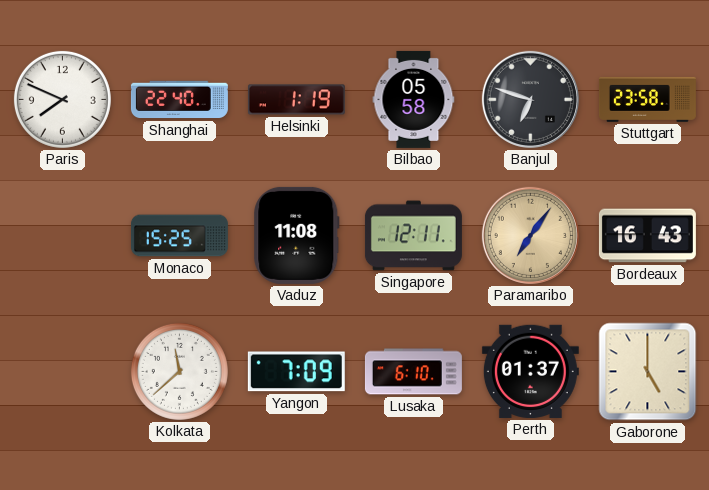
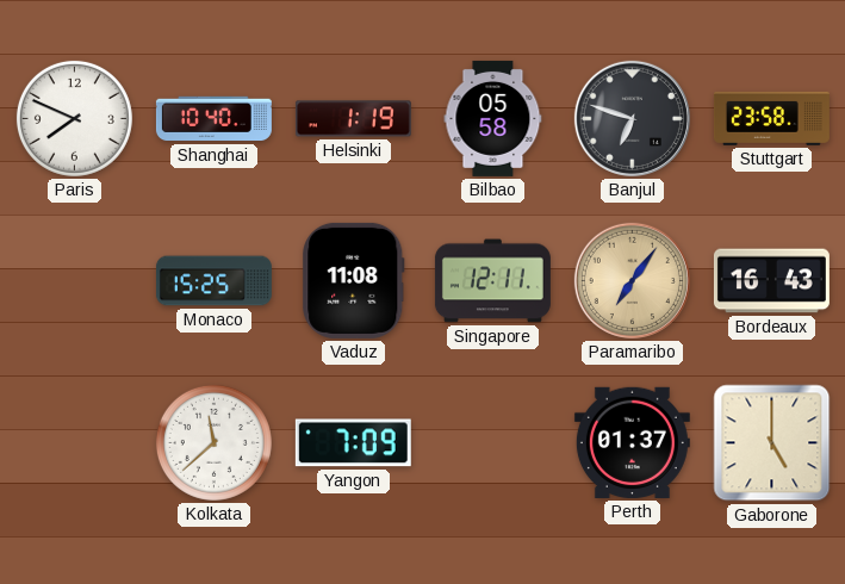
Shanghai: 22:40 -> 10:40
Lusaka: 6:10 -> none
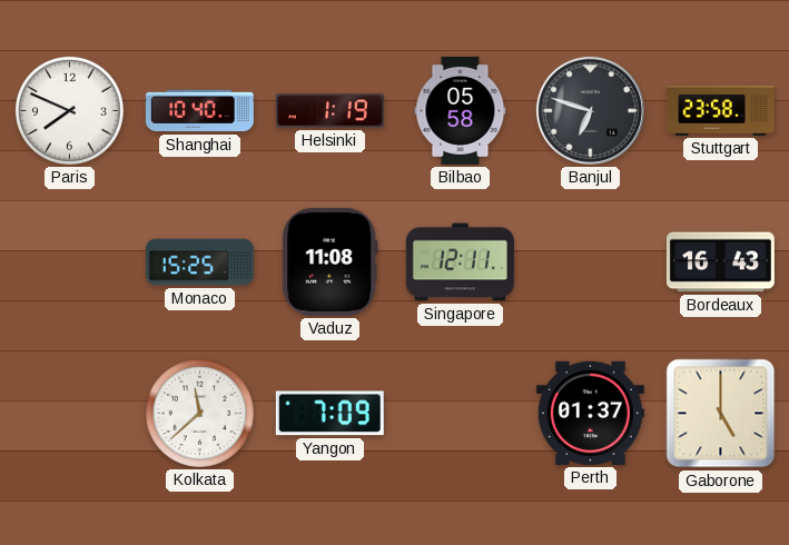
Paramaribo: 7:06 -> none
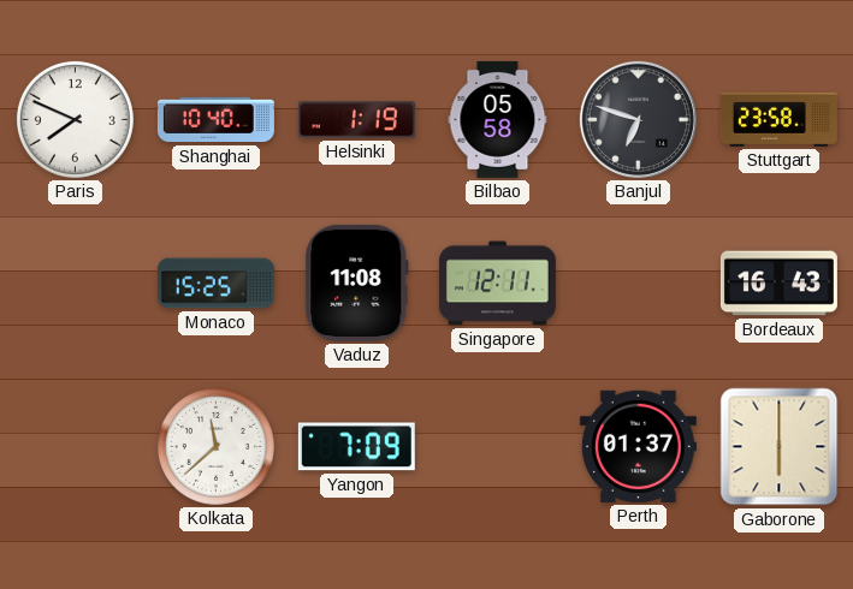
Gaborone: 5:00 -> 6:00
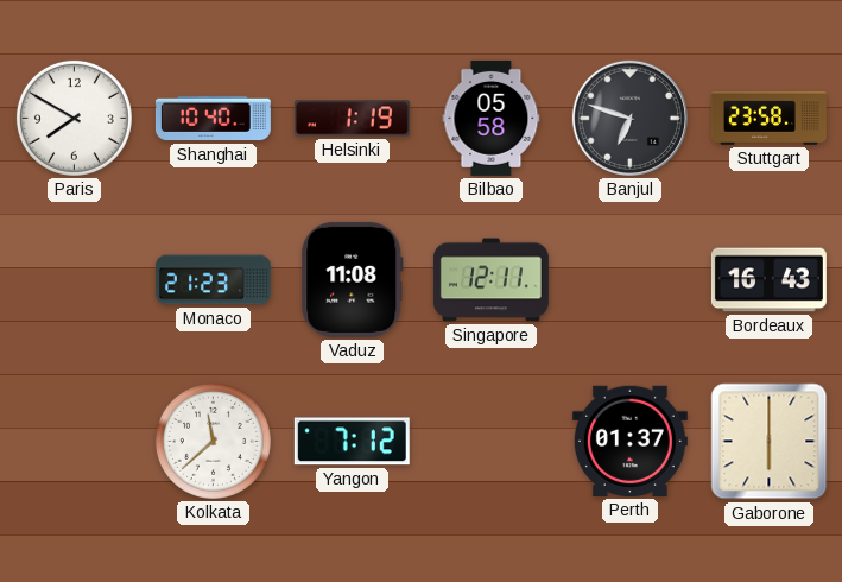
Paris: 7:49 -> 7:50
Monaco: 15:25 -> 21:23
Yangon: 7:09 -> 7:12
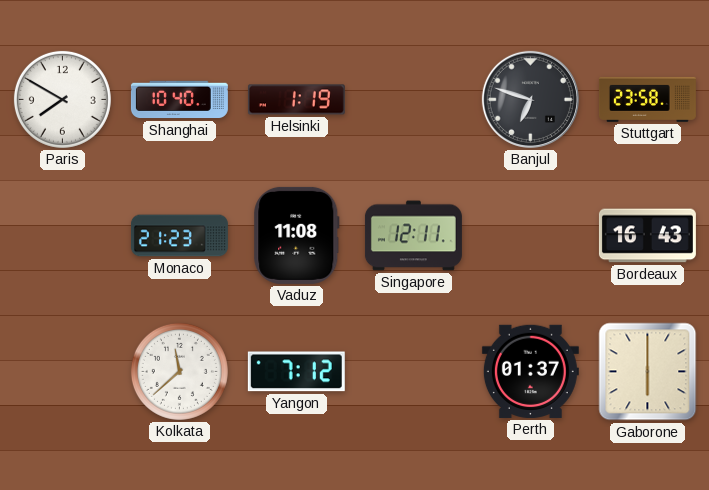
Bilbao: 05:58 -> none
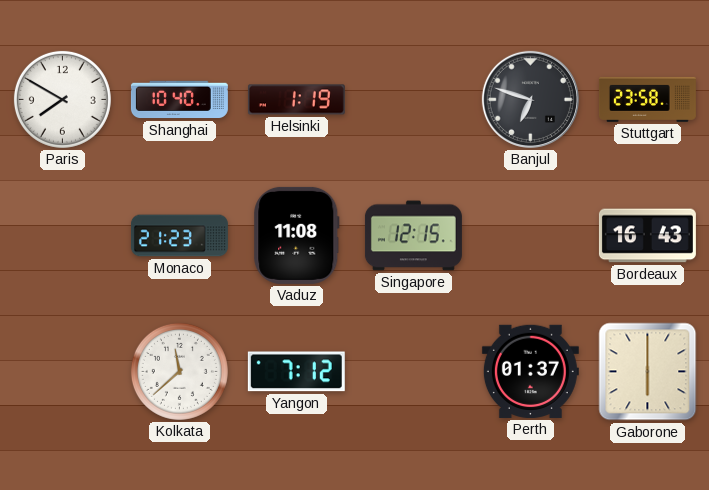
Singapore: 12:11 -> 12:15
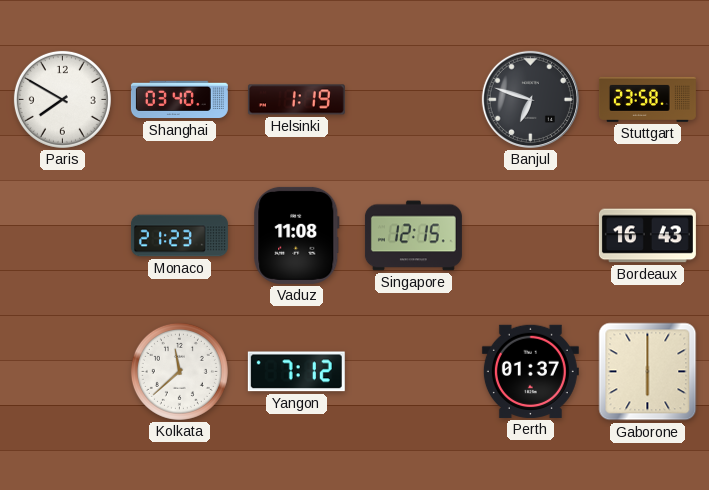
Shanghai: 10:40 -> 03:40
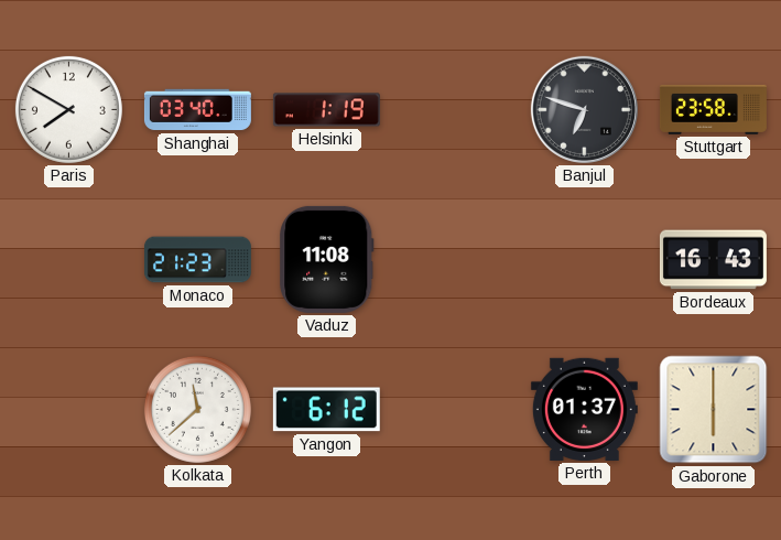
Singapore: 12:15 -> none
Yangon: 7:12 -> 6:12
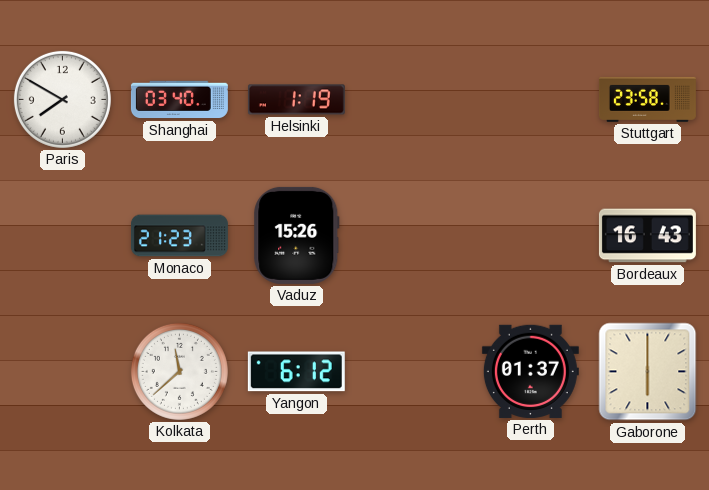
Banjul: 6:48 -> none
Vaduz: 11:08 -> 15:26
